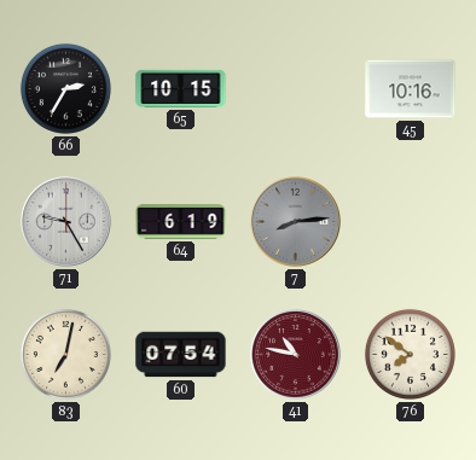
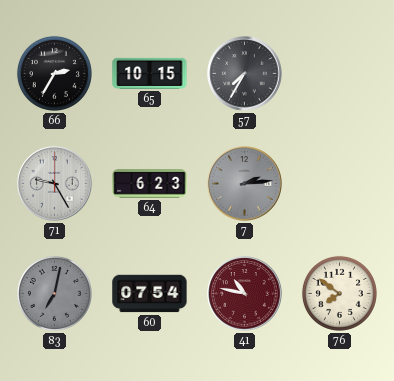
57: none -> 7:35
45: 10:16 -> none
64: 6:19 -> 6:23
7: 8:14 -> 2:14
83 dial: cream -> grey
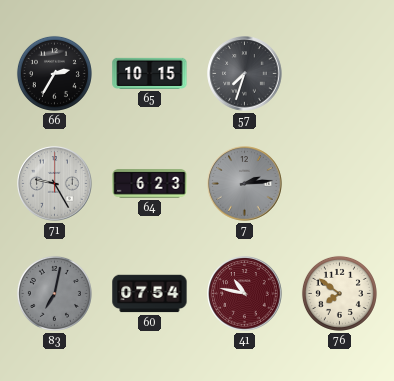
57: 7:35 -> 7:33
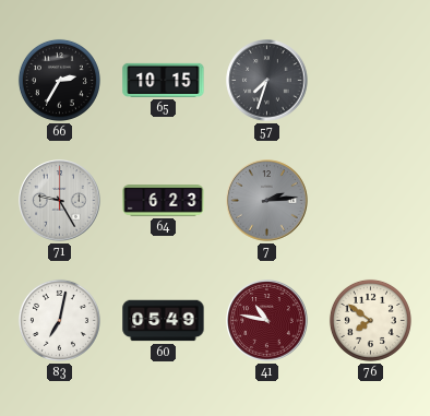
83 dial: grey -> white
60: 07:54 -> 05:49
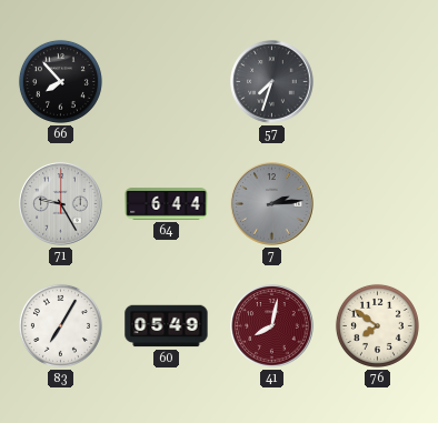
66: 2:35 -> 7:53
65: 10:15 -> none
64: 6:23 -> 6:44
83: 7:02 -> 7:05
41: 10:47 -> 8:02
